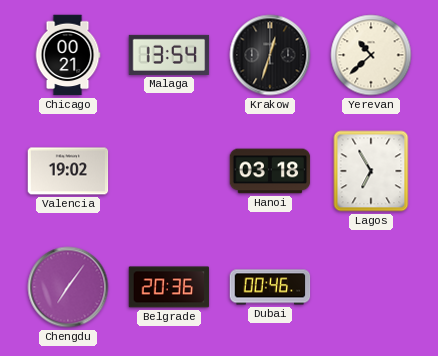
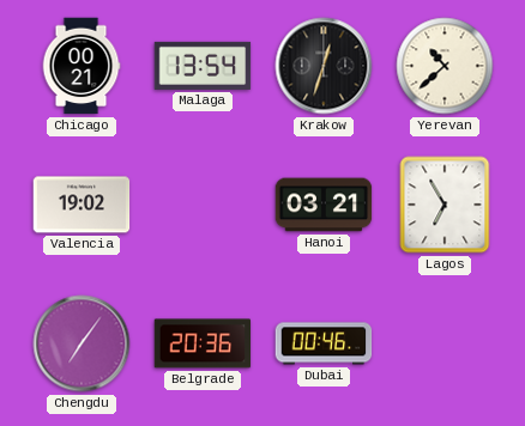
Hanoi: 03:18 -> 03:21
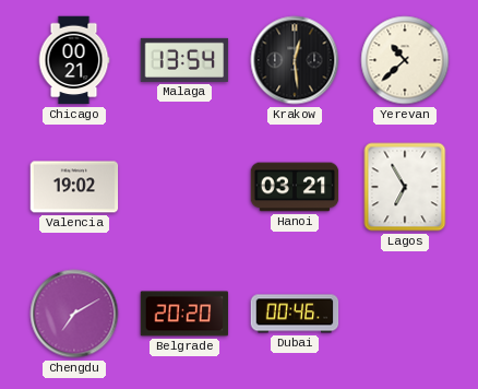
Krakow: 12:33 -> 12:29
Chengdu: 7:06 -> 7:10
Belgrade: 20:36 -> 20:20
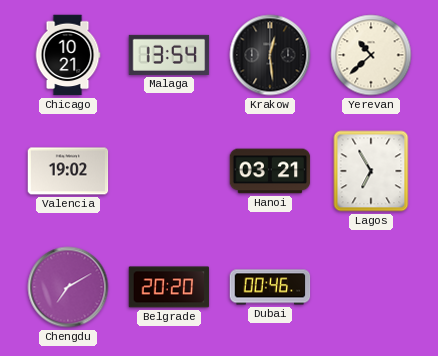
Chicago: 00:21 -> 10:21
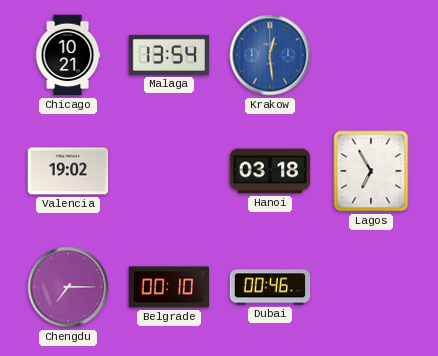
Krakow dial: black -> blue
Yerevan: 10:38 -> none
Hanoi: 03:21 -> 03:18
Chengdu: 7:10 -> 7:15
Belgrade: 20:20 -> 00:10
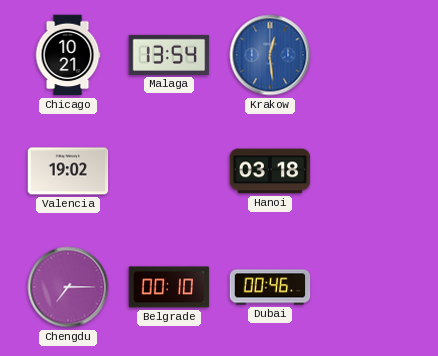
Lagos: 6:55 -> none
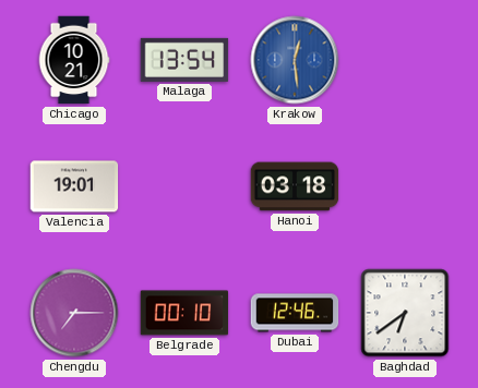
Valencia: 19:02 -> 19:01
Dubai: 00:46 -> 12:46
Baghdad: none -> 6:39
